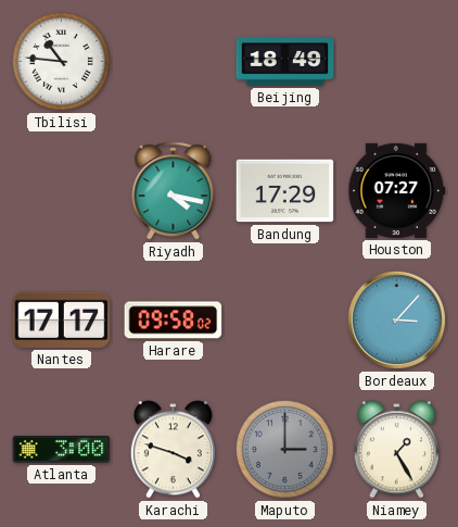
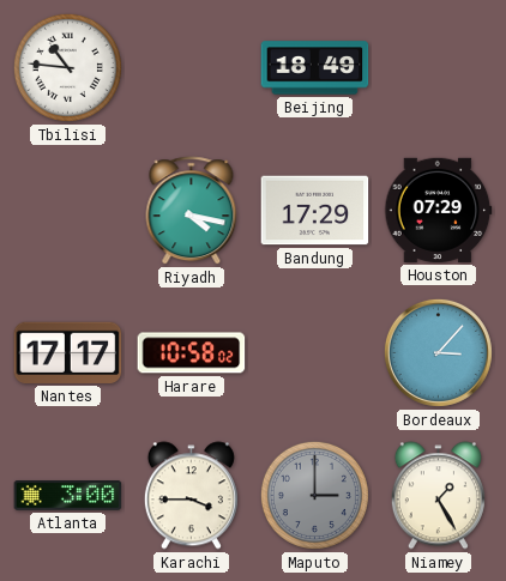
Houston: 07:27 -> 07:29
Harare: 09:58 -> 10:58
Karachi: 3:48 -> 3:45
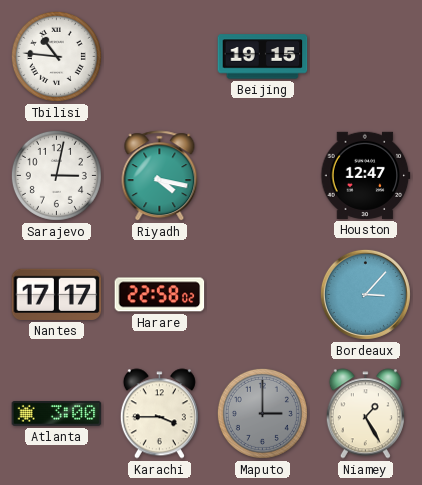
Beijing: 18:49 -> 19:15
Sarajevo: none -> 3:02
Bandung: 17:29 -> none
Houston: 07:29 -> 12:47
Harare: 10:58 -> 22:58
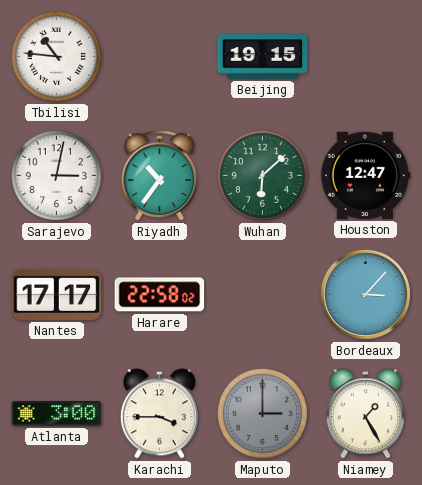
Riyadh: 4:17 -> 10:36
Wuhan: none -> 6:08
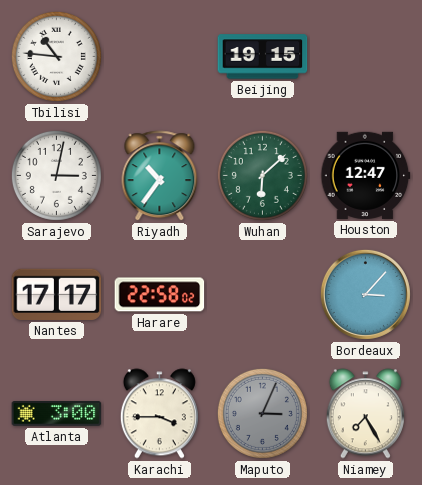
Maputo: 3:00 -> 3:04
Niamey: 1:25 -> 7:25
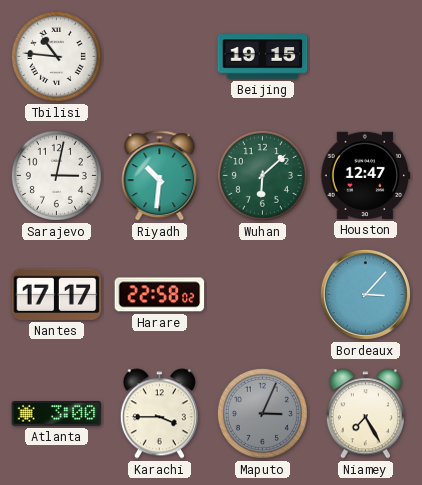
Riyadh: 10:36 -> 10:31
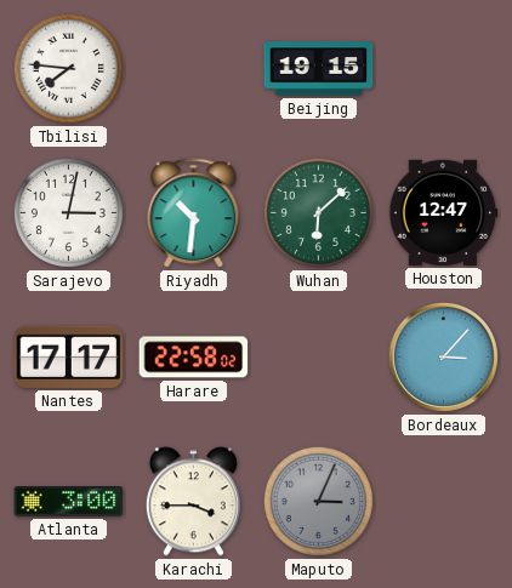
Tbilisi: 10:46 -> 7:46
Niamey: 7:25 -> none
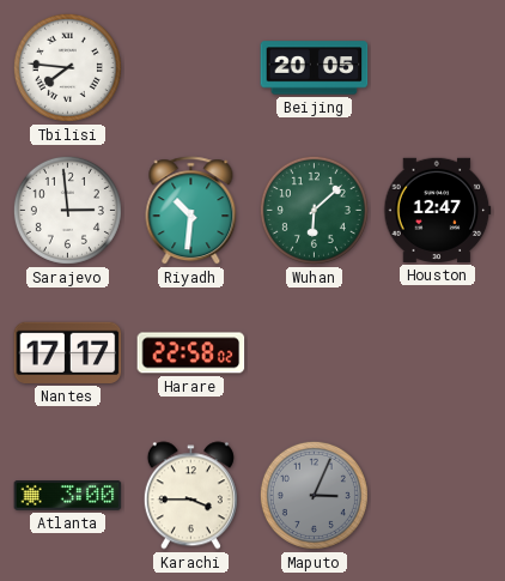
Beijing: 19:15 -> 20:05
Sarajevo: 3:02 -> 2:59
Bordeaux: 3:07 -> none
